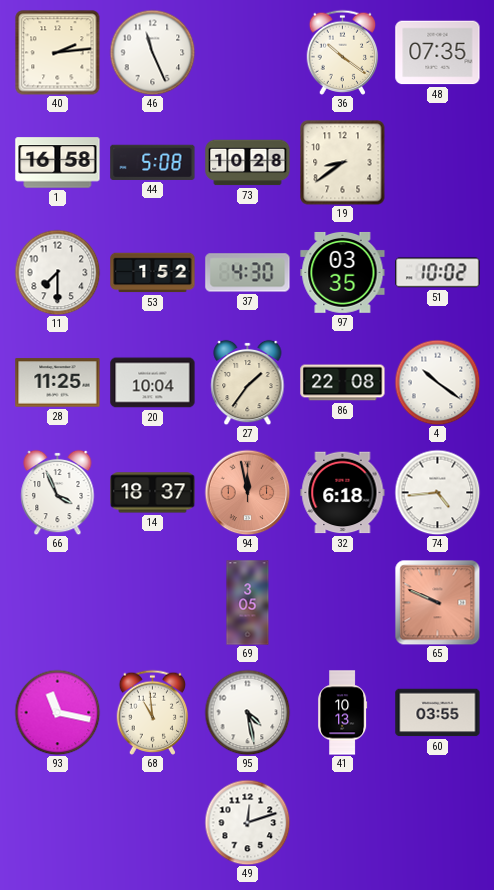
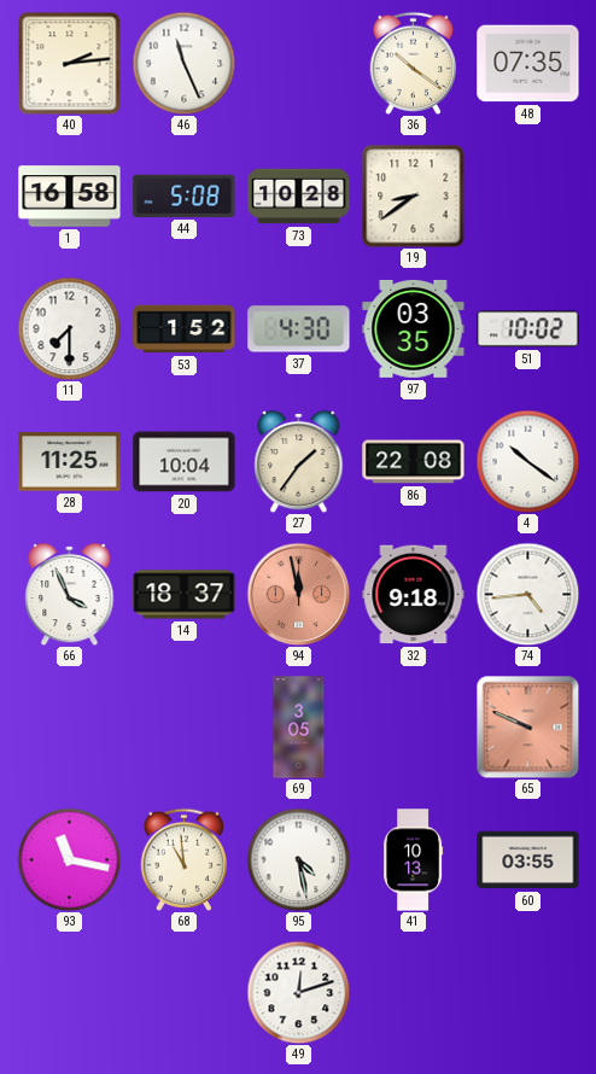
32: 6:18 -> 9:18
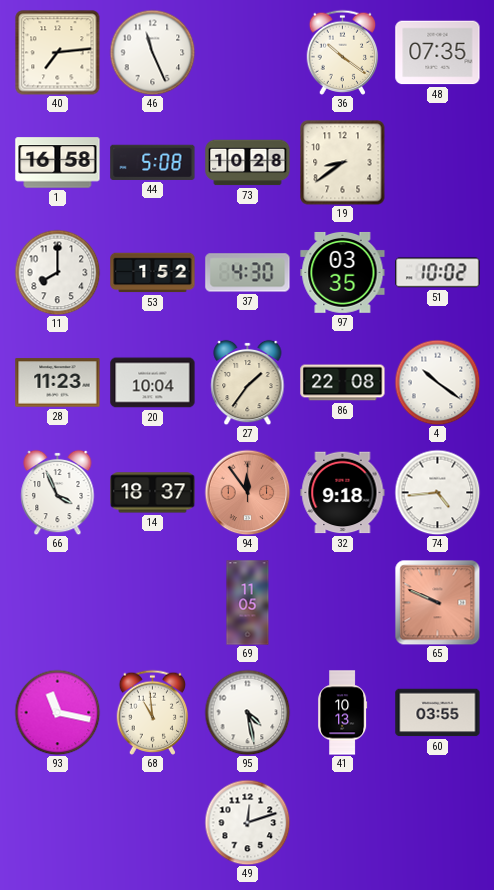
40: 2:14 -> 7:14
11: 7:30 -> 8:00
28: 11:25 -> 11:23
94: 11:58 -> 11:54
69: 3:05 -> 11:05
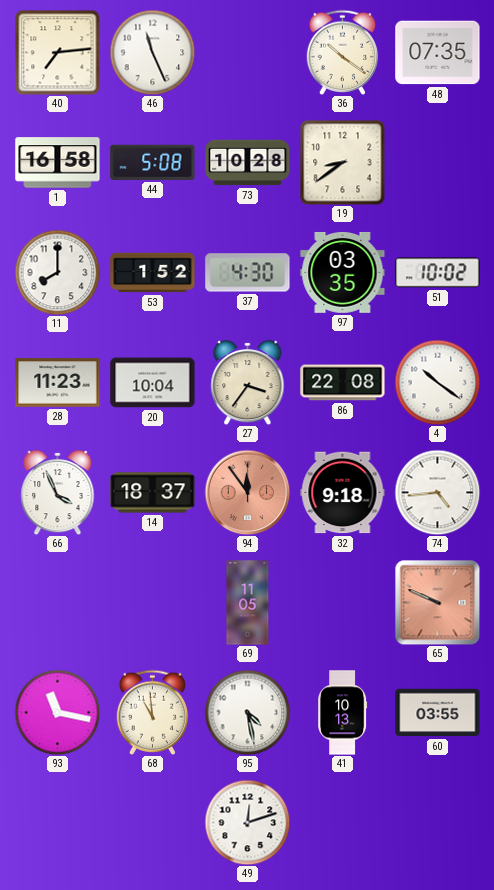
27: 1:36 -> 3:36
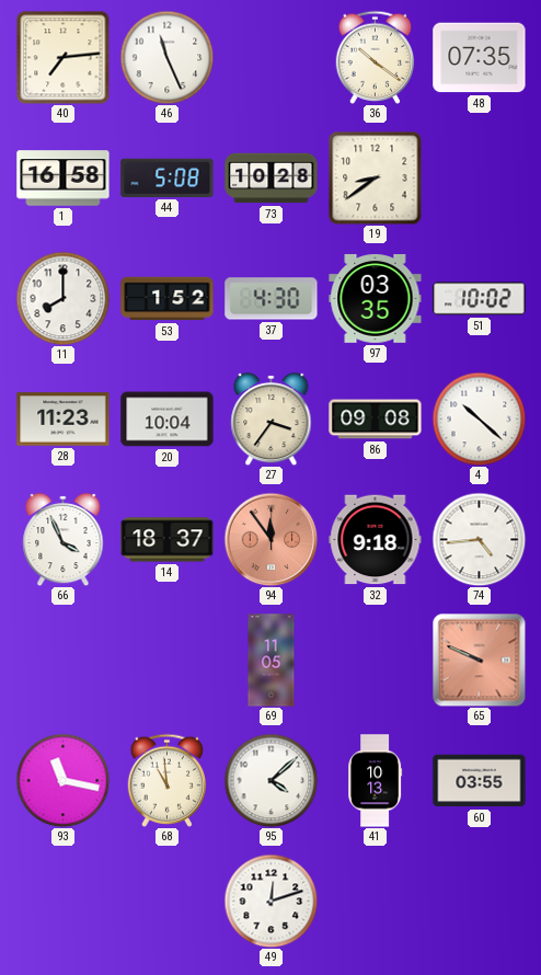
86: 22:08 -> 09:08
4: 10:21 -> 10:22
95: 4:28 -> 4:08
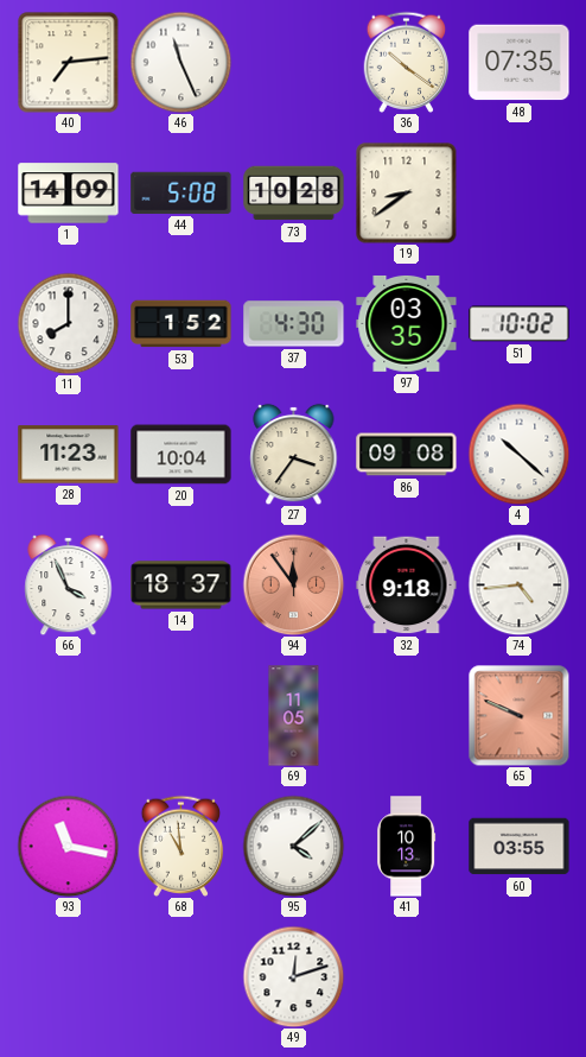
1: 16:58 -> 14:09
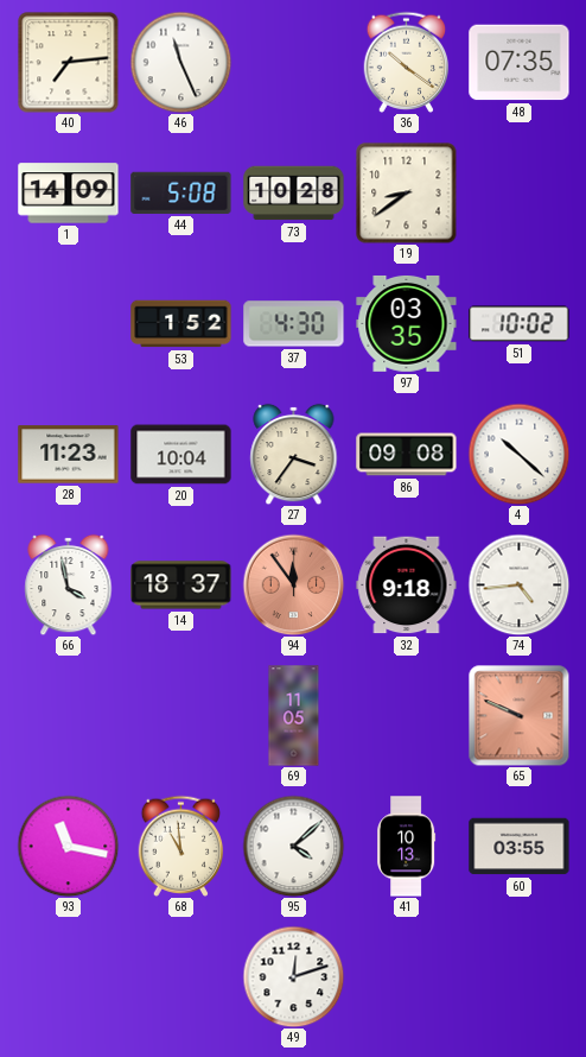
11: 8:00 -> none
66: 3:56 -> 3:58
